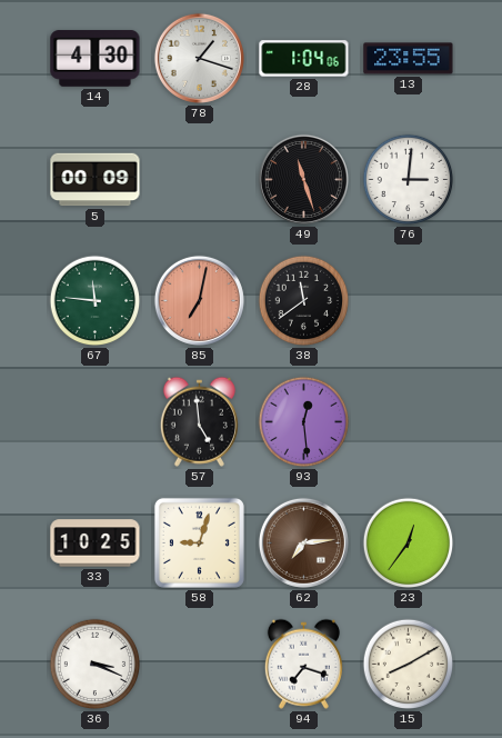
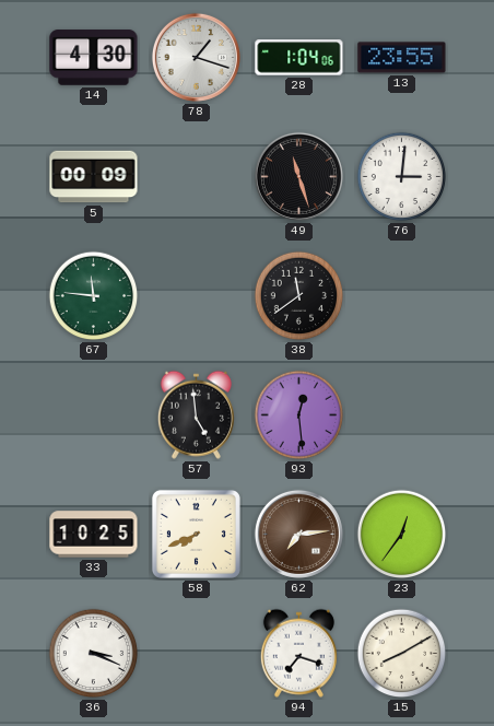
85: 7:02 -> none
58: 9:03 -> 7:41
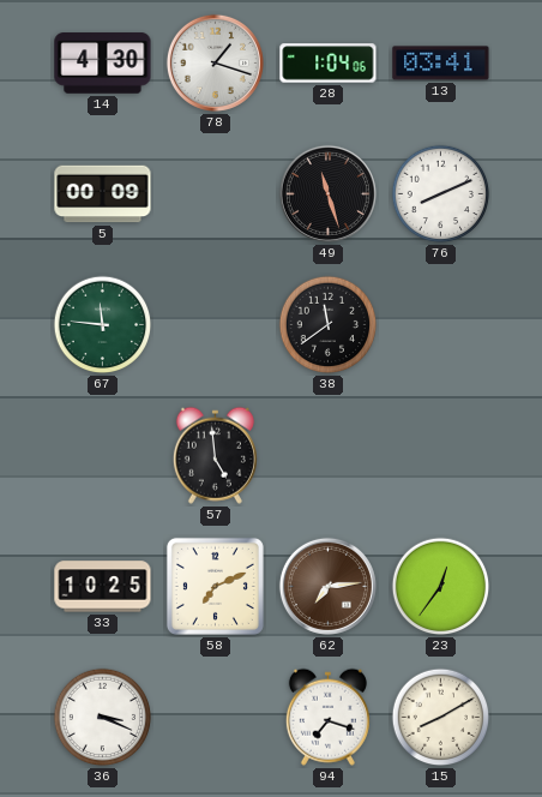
13: 23:55 -> 03:41
76: 3:01 -> 8:11
93: 12:29 -> none
58: 7:41 -> 7:11
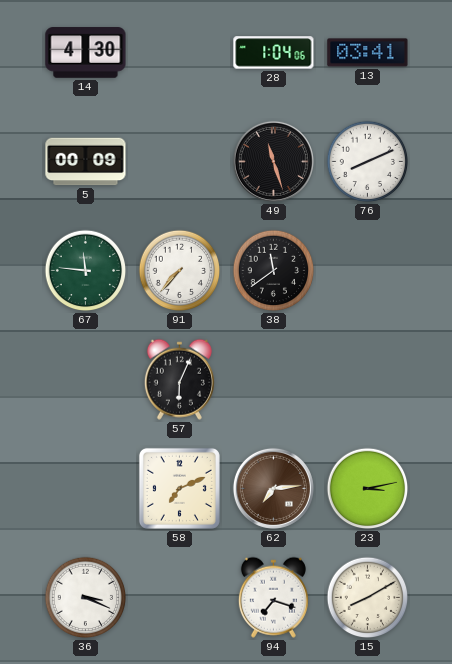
78: 1:18 -> none
91: none -> 7:37
57: 4:59 -> 6:04
33: 10:25 -> none
23: 12:36 -> 3:13
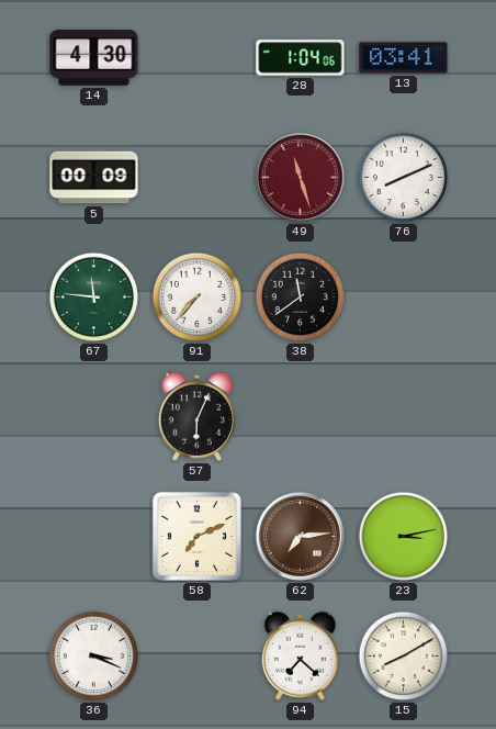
49 dial: black -> burgundy
94: 7:18 -> 7:22
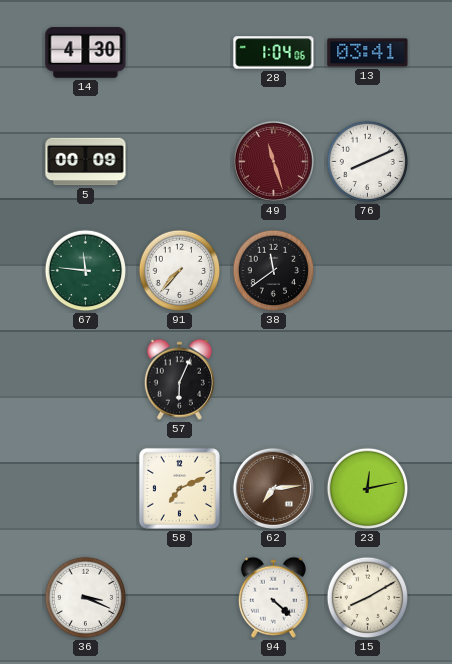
23: 3:13 -> 12:13
94: 7:22 -> 4:22
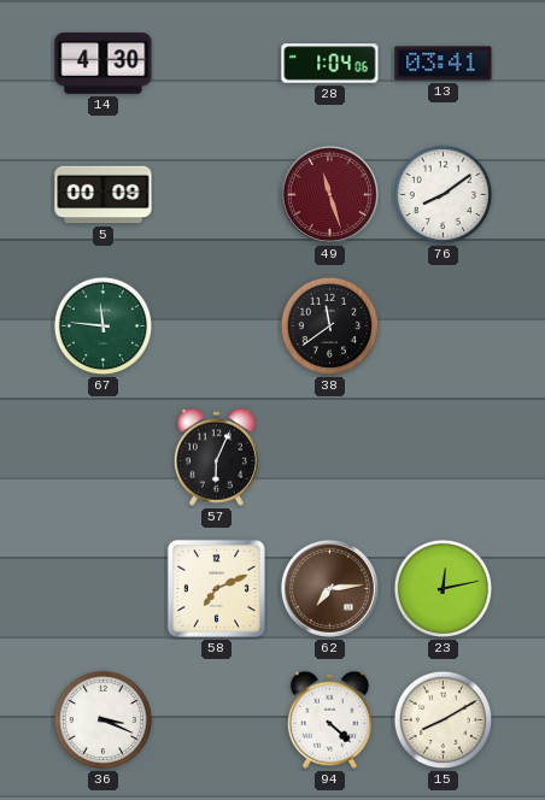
76: 8:11 -> 8:09
91: 7:37 -> none
